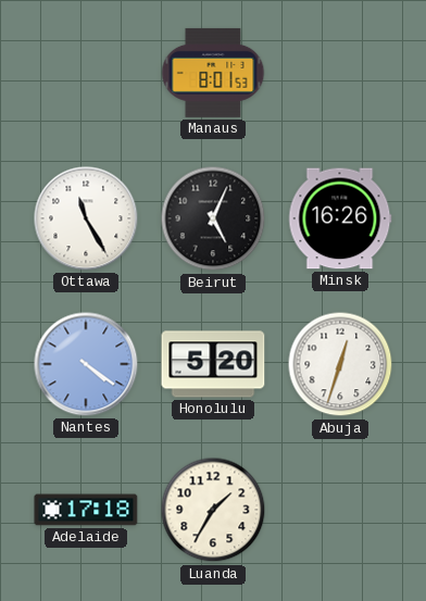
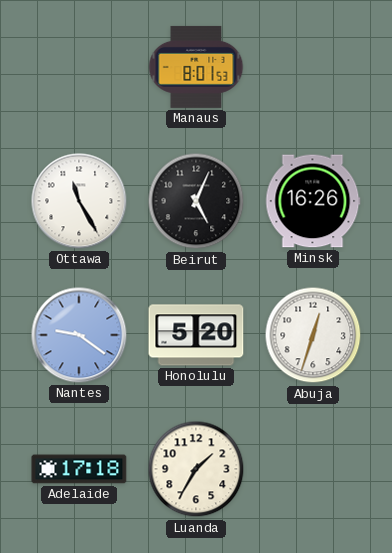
Nantes: 4:21 -> 9:21
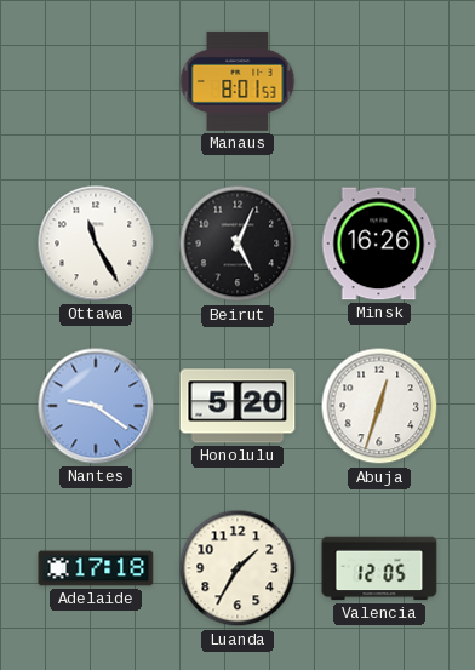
Valencia: none -> 12:05
